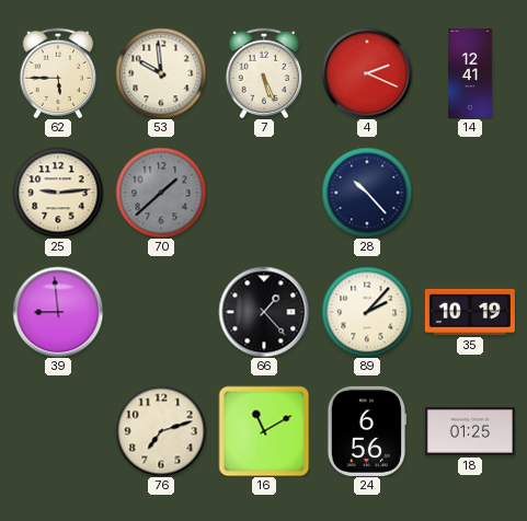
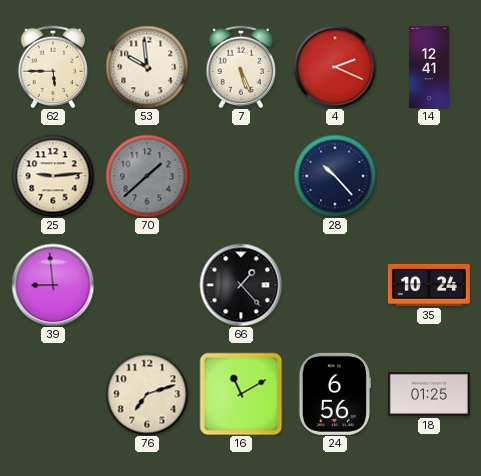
89: 2:07 -> none
35: 10:19 -> 10:24
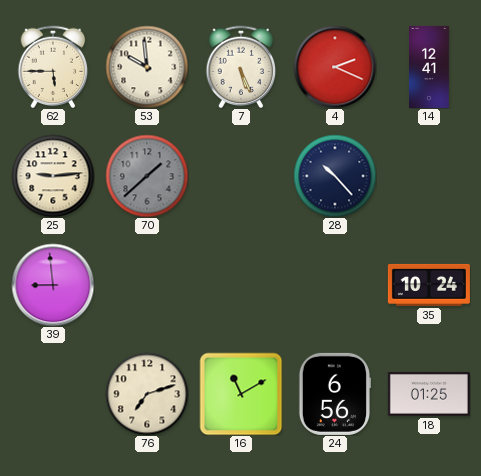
66: 1:23 -> none
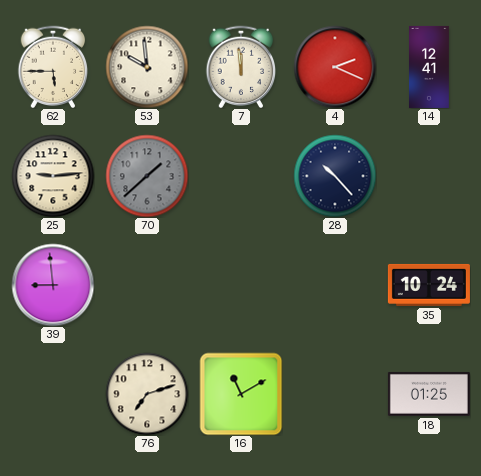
7: 5:26 -> 11:59
24: 6:56 -> none
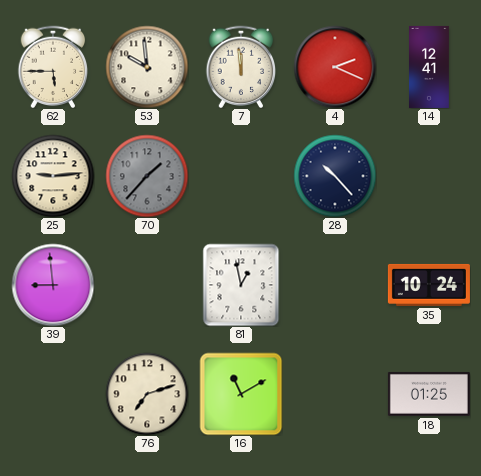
70: 1:38 -> 1:37
81: none -> 12:58
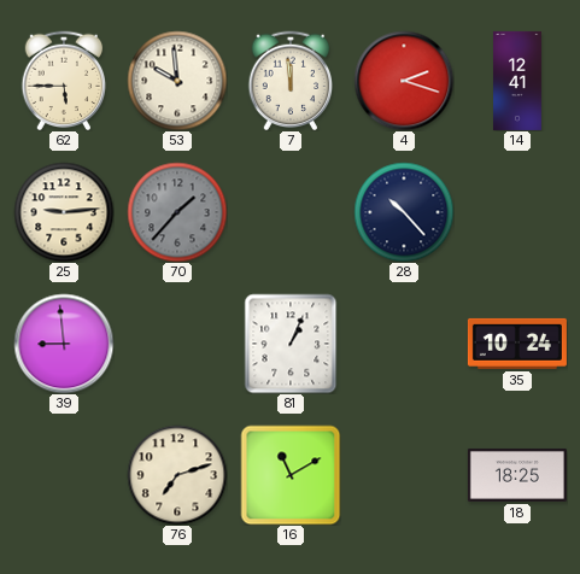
4: 2:19 -> 2:18
81: 12:58 -> 1:04
18: 01:25 -> 18:25
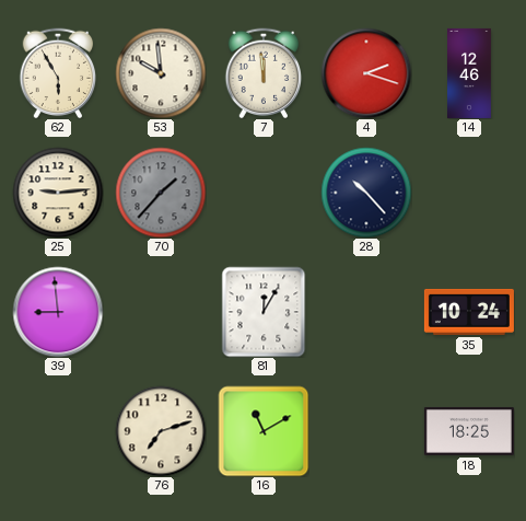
62: 5:45 -> 5:55
14: 12:41 -> 12:46
81: 1:04 -> 12:05
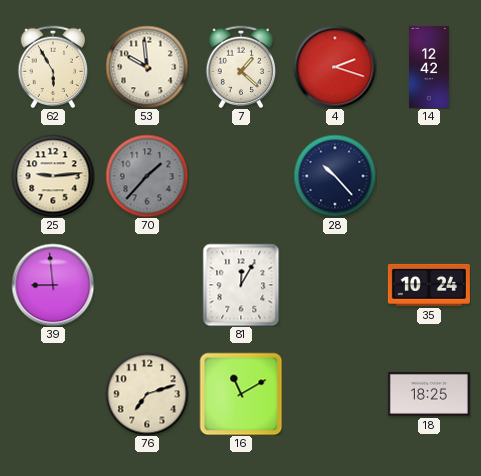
7: 11:59 -> 1:22
14: 12:46 -> 12:42
